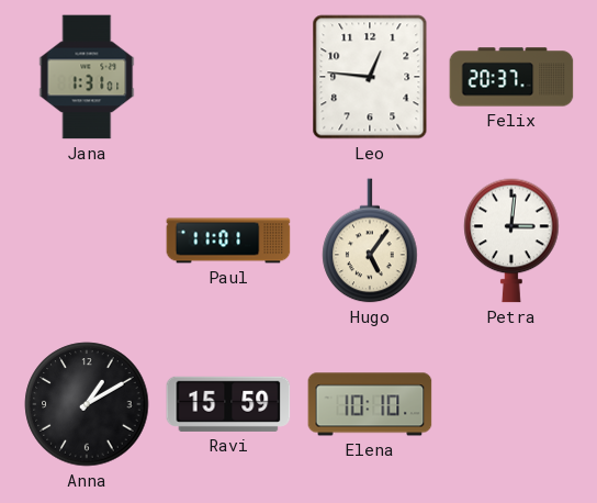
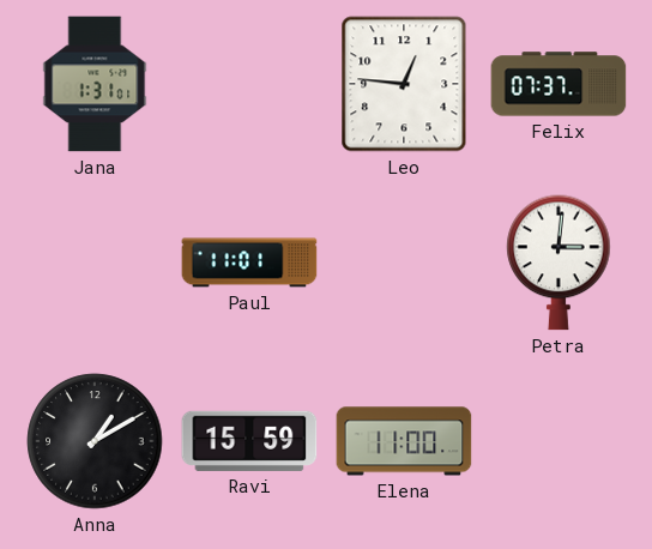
Felix: 20:37 -> 07:37
Hugo: 5:06 -> none
Elena: 10:10 -> 11:00
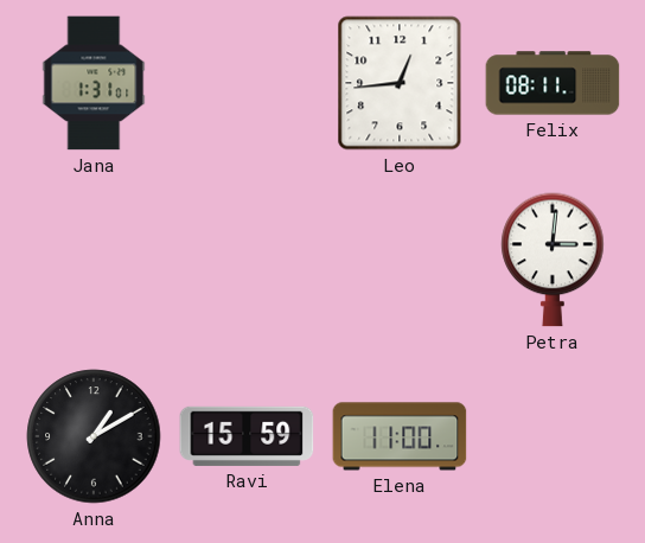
Leo: 12:46 -> 12:44
Felix: 07:37 -> 08:11
Paul: 11:01 -> none
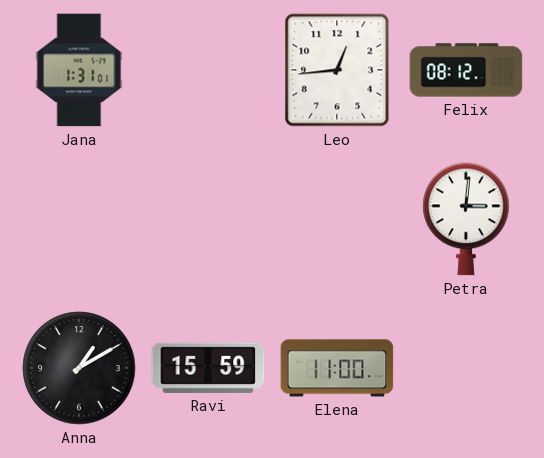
Felix: 08:11 -> 08:12
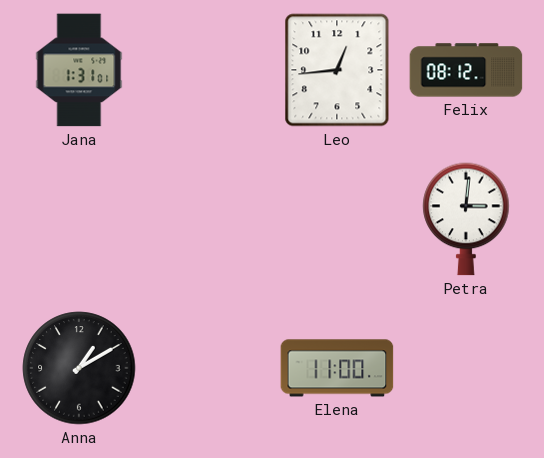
Ravi: 15:59 -> none
